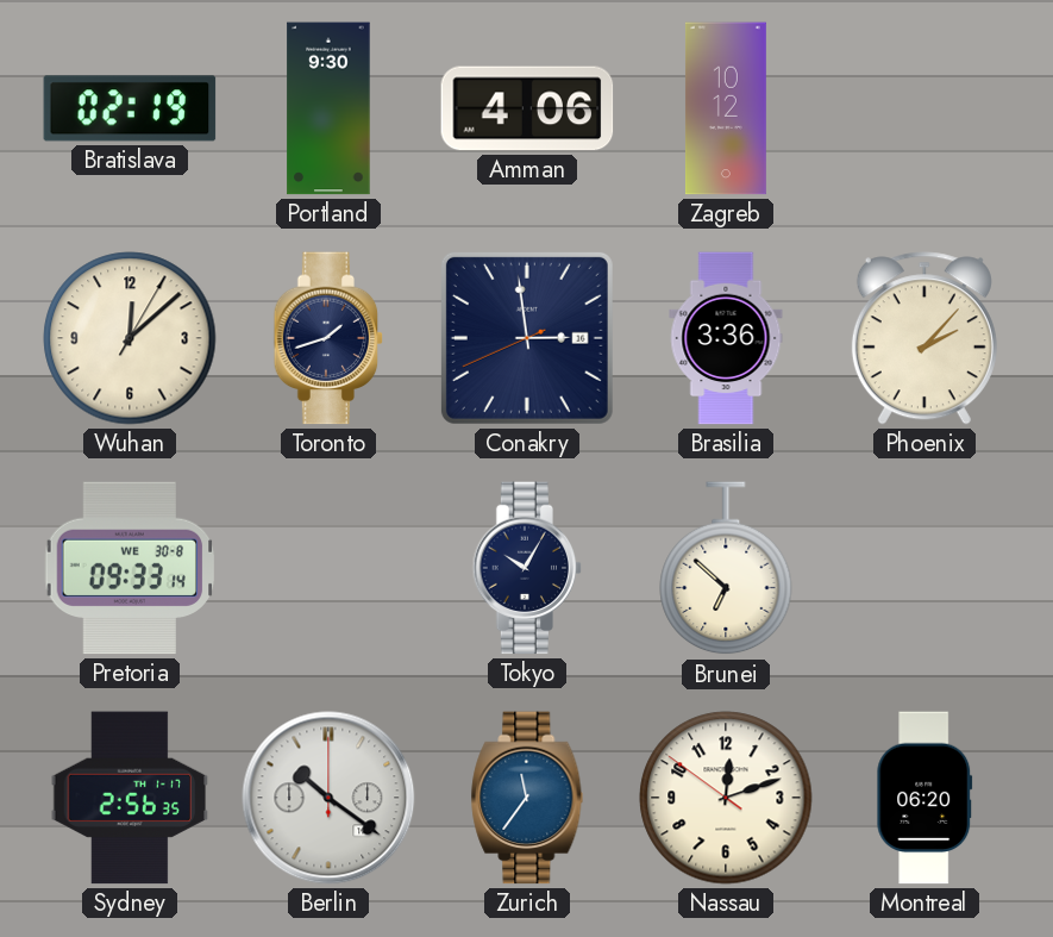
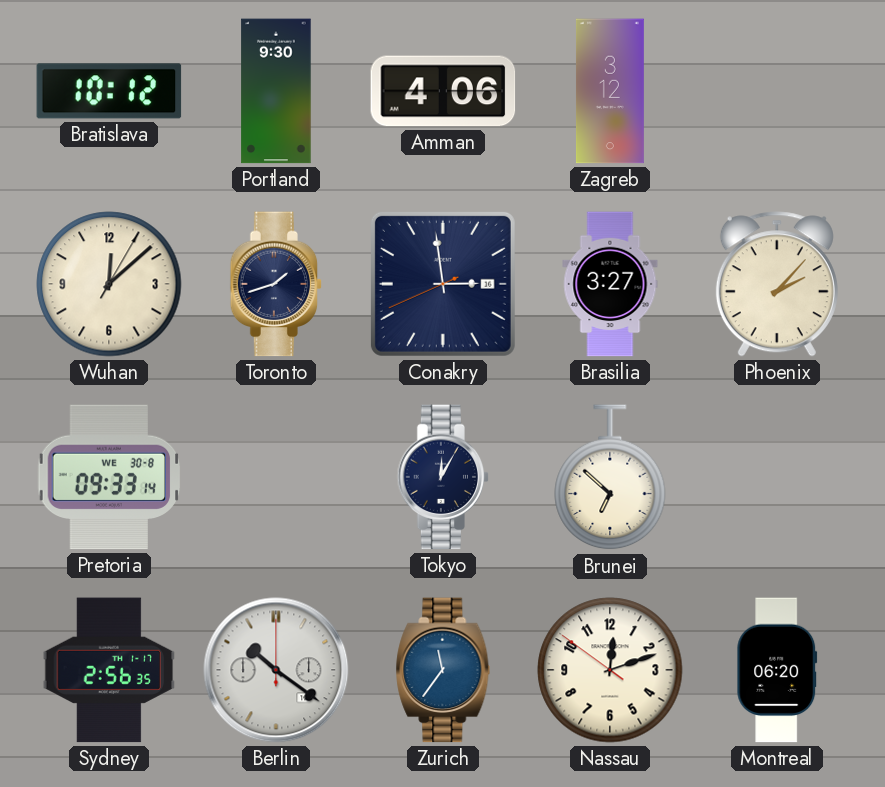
Bratislava: 02:19 -> 10:12
Zagreb: 10:12 -> 3:12
Brasilia: 3:36 -> 3:27
Tokyo: 10:05 -> 12:05
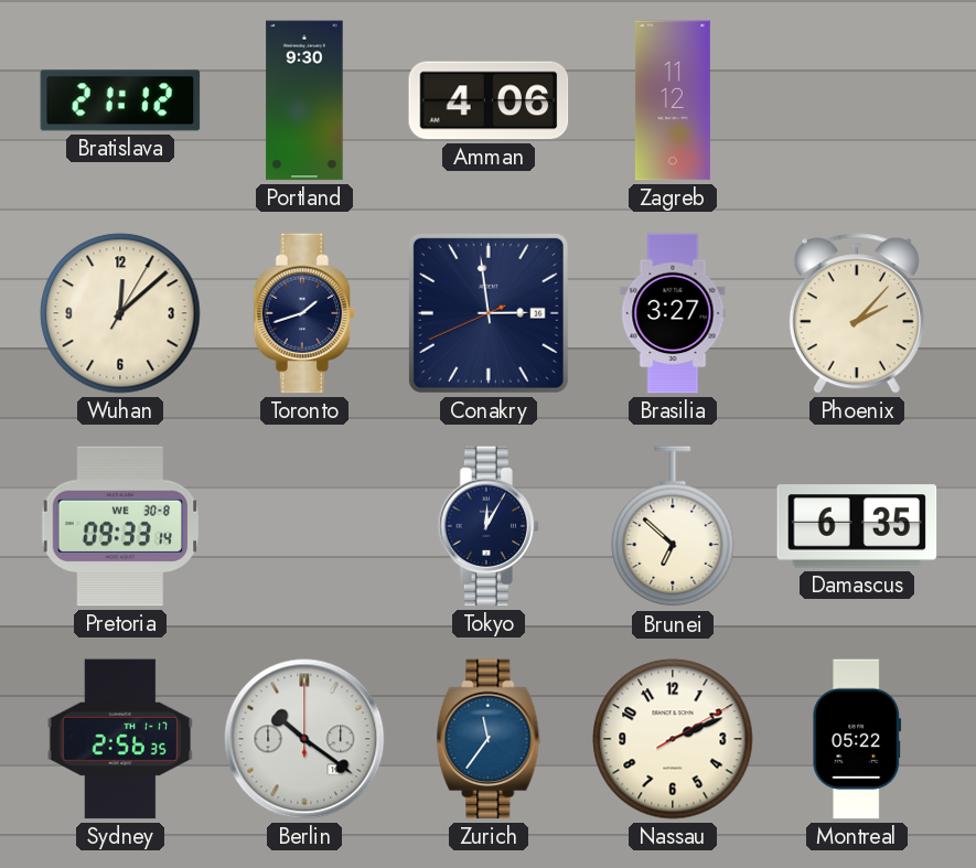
Bratislava: 10:12 -> 21:12
Zagreb: 3:12 -> 11:12
Damascus: none -> 6:35
Nassau: 12:11 -> 2:11
Montreal: 06:20 -> 05:22
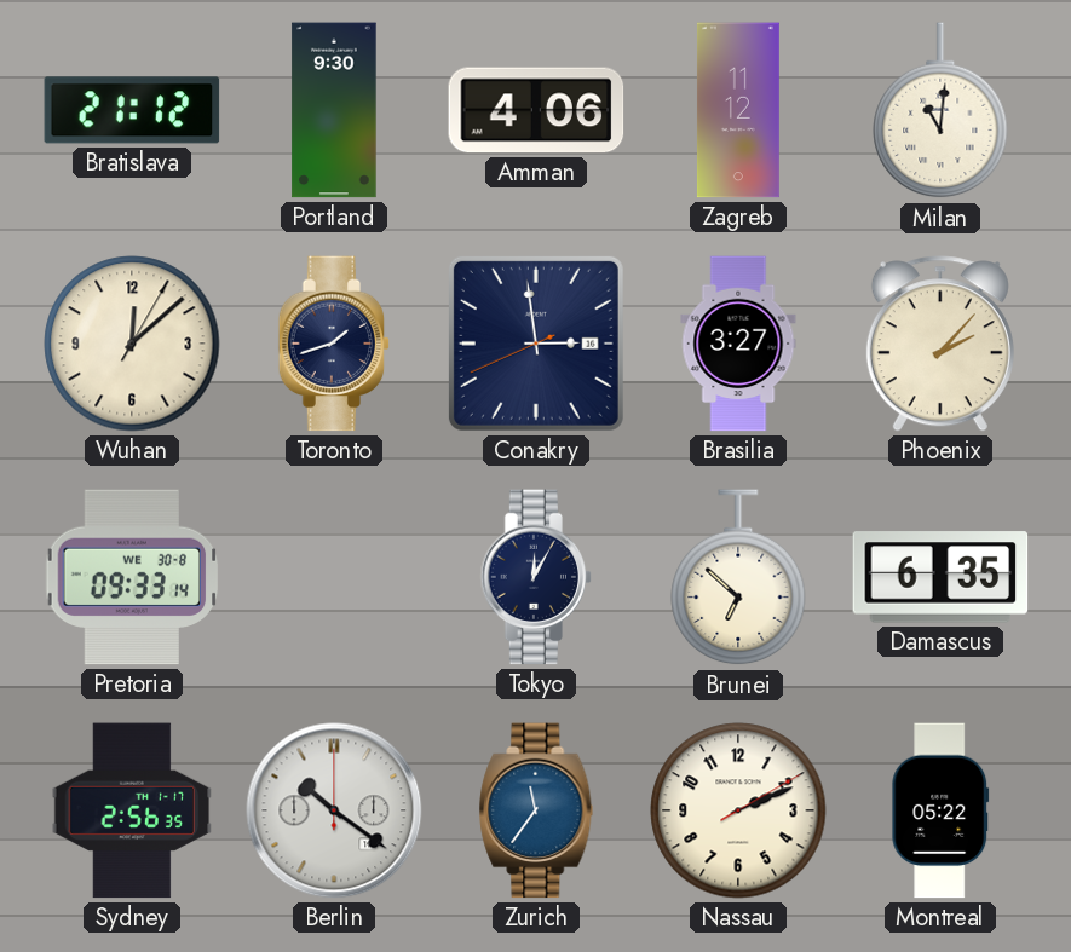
Milan: none -> 11:01
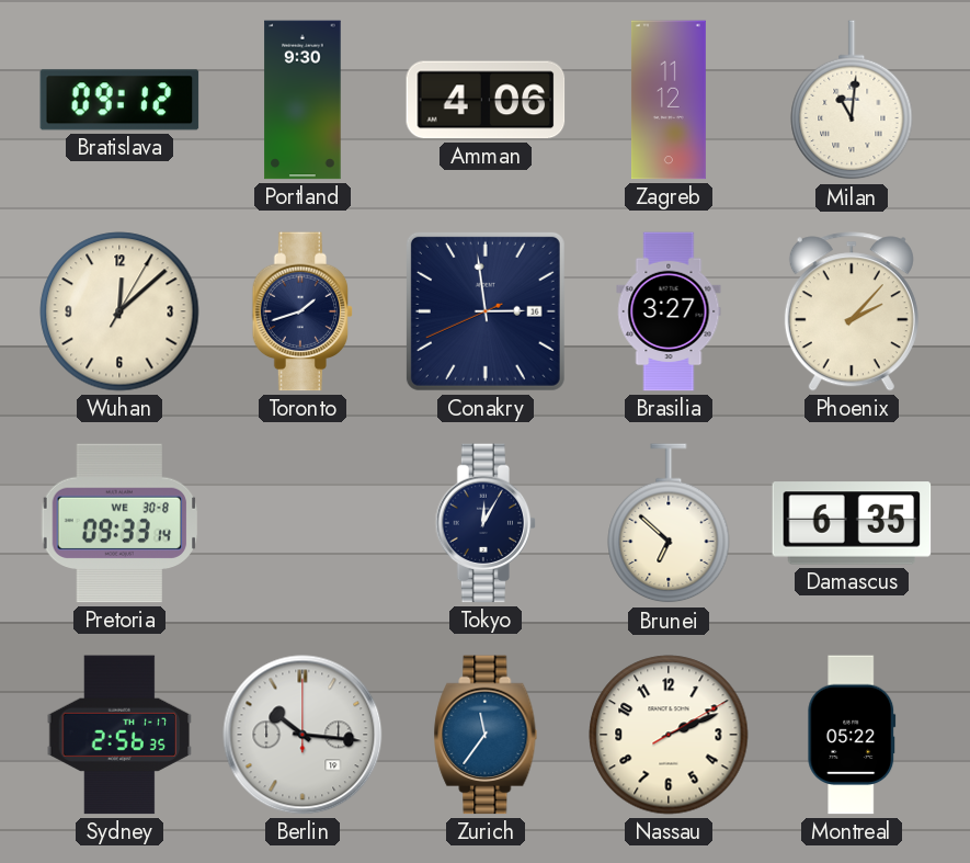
Bratislava: 21:12 -> 09:12
Berlin: 10:21 -> 10:16
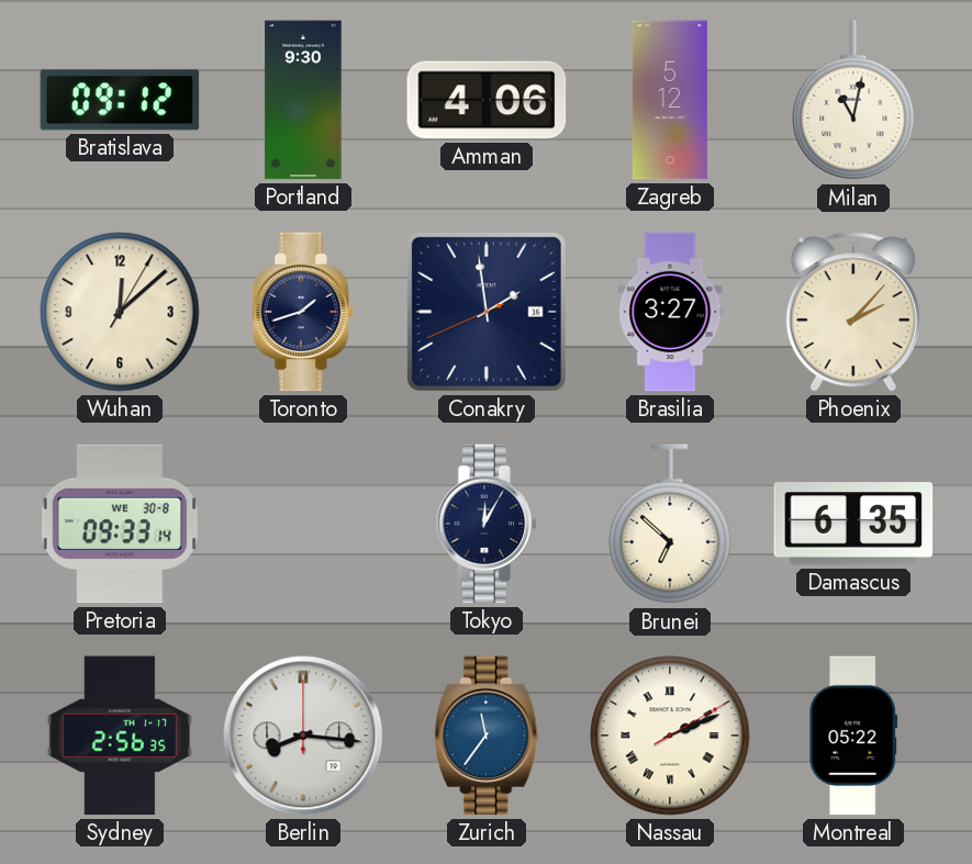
Zagreb: 11:12 -> 5:12
Milan: 11:01 -> 11:02
Conakry: 2:58 -> 1:58
Berlin: 10:16 -> 8:16
Nassau numerals: Arabic -> Roman
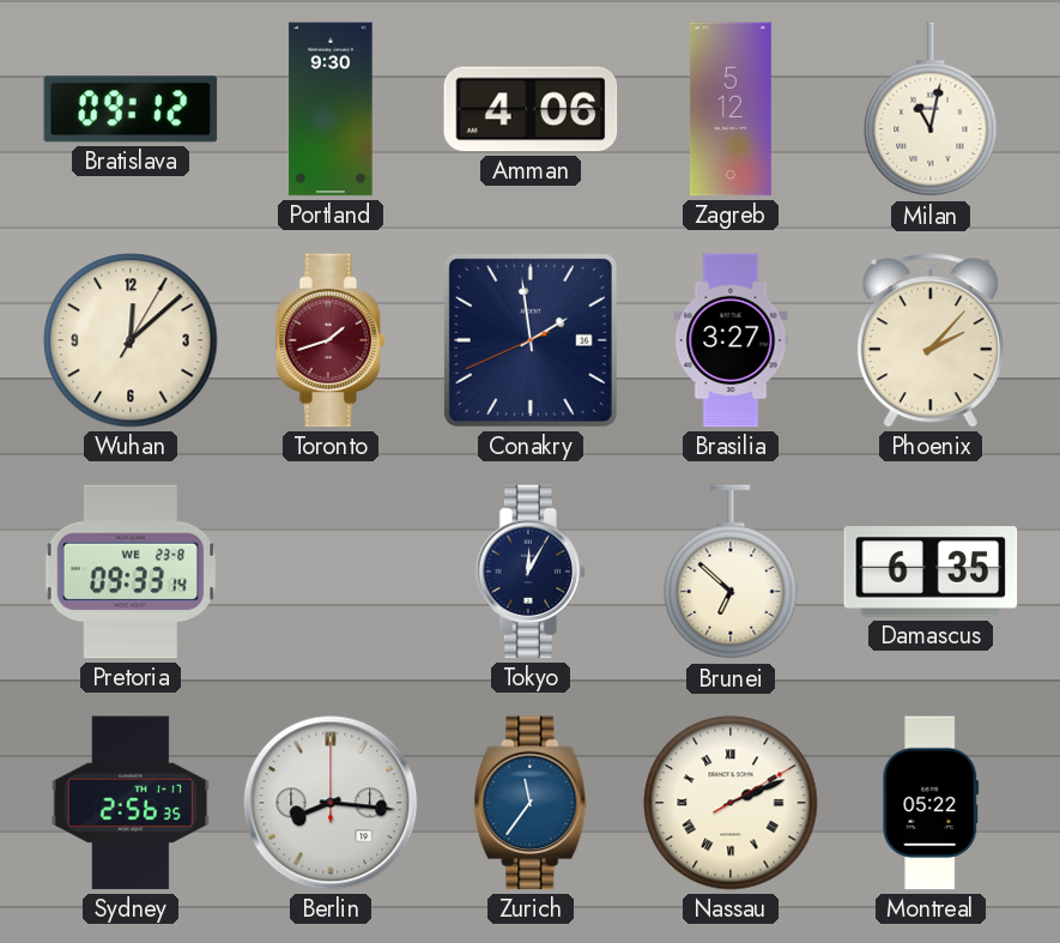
Toronto dial: navy -> burgundy
Pretoria date: WE 30-8 -> WE 23-8
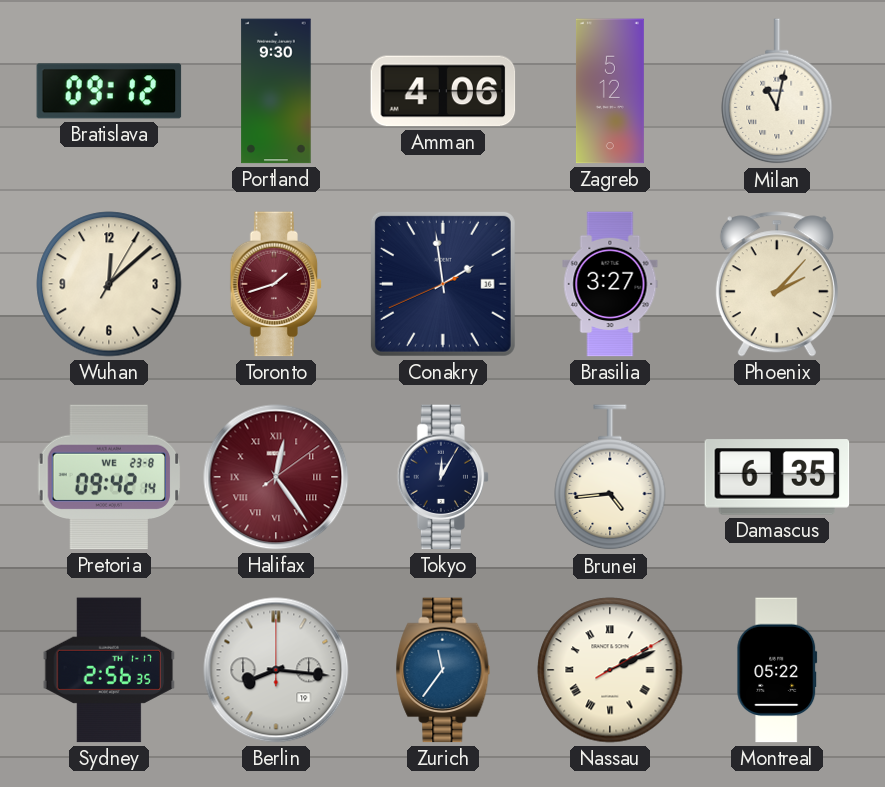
Pretoria: 09:33 -> 09:42
Halifax: none -> 12:24
Brunei: 6:52 -> 4:44
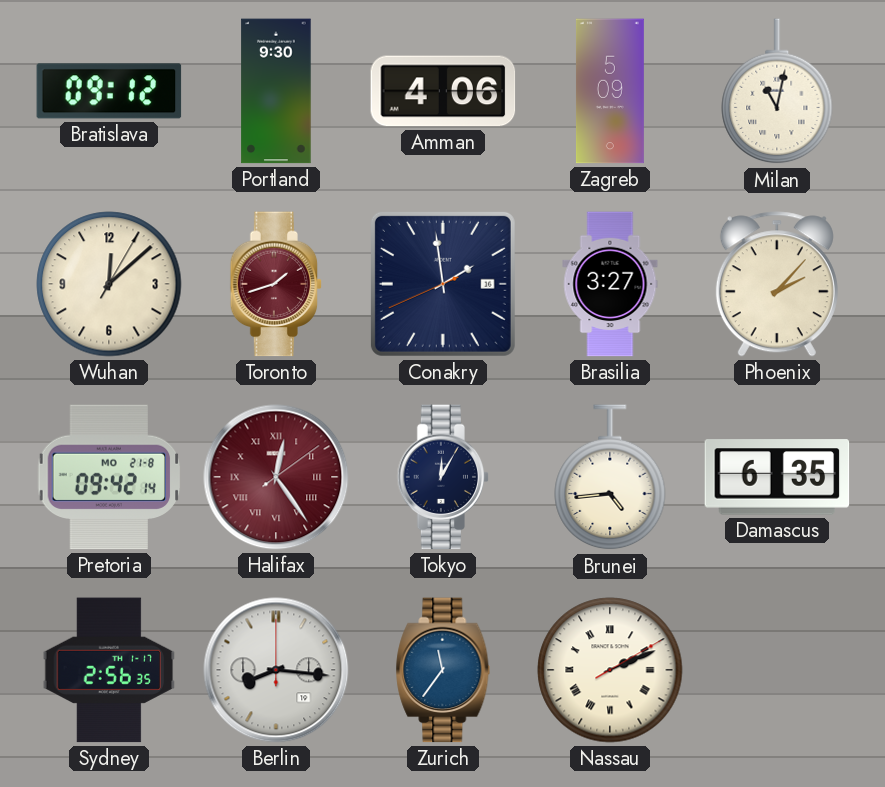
Zagreb: 5:12 -> 5:09
Pretoria date: WE 23-8 -> MO 21-8
Montreal: 05:22 -> none
